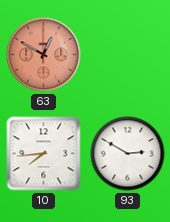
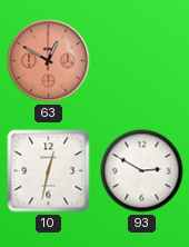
10: 7:44 -> 12:32
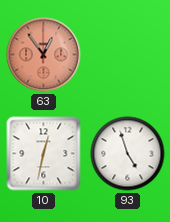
63: 12:50 -> 12:54
93: 2:50 -> 4:57
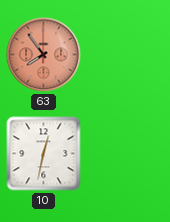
63: 12:54 -> 7:54
93: 4:57 -> none
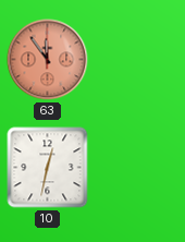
63: 7:54 -> 11:54
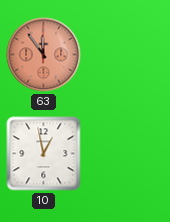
10: 12:32 -> 12:58
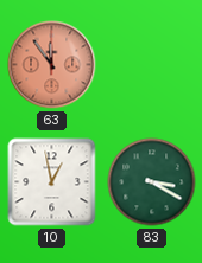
83: none -> 3:20
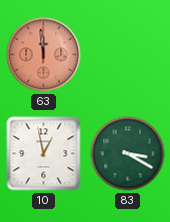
63: 11:54 -> 11:59
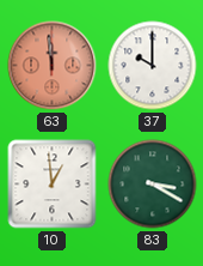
37: none -> 10:00
10: 12:58 -> 12:59
